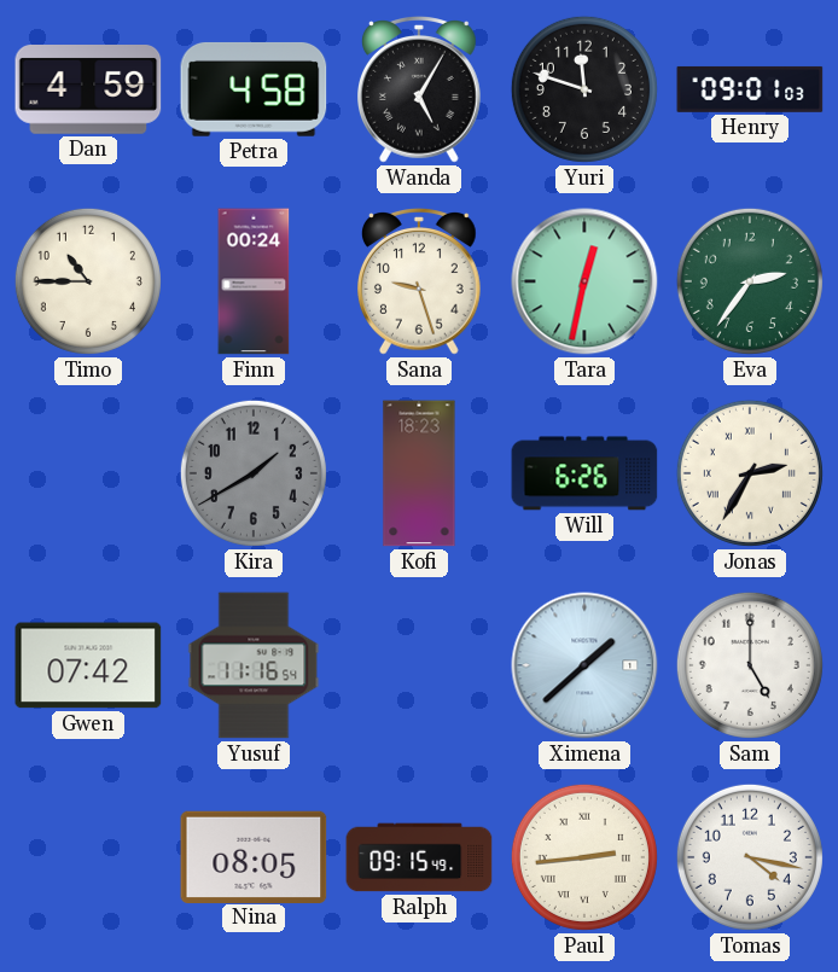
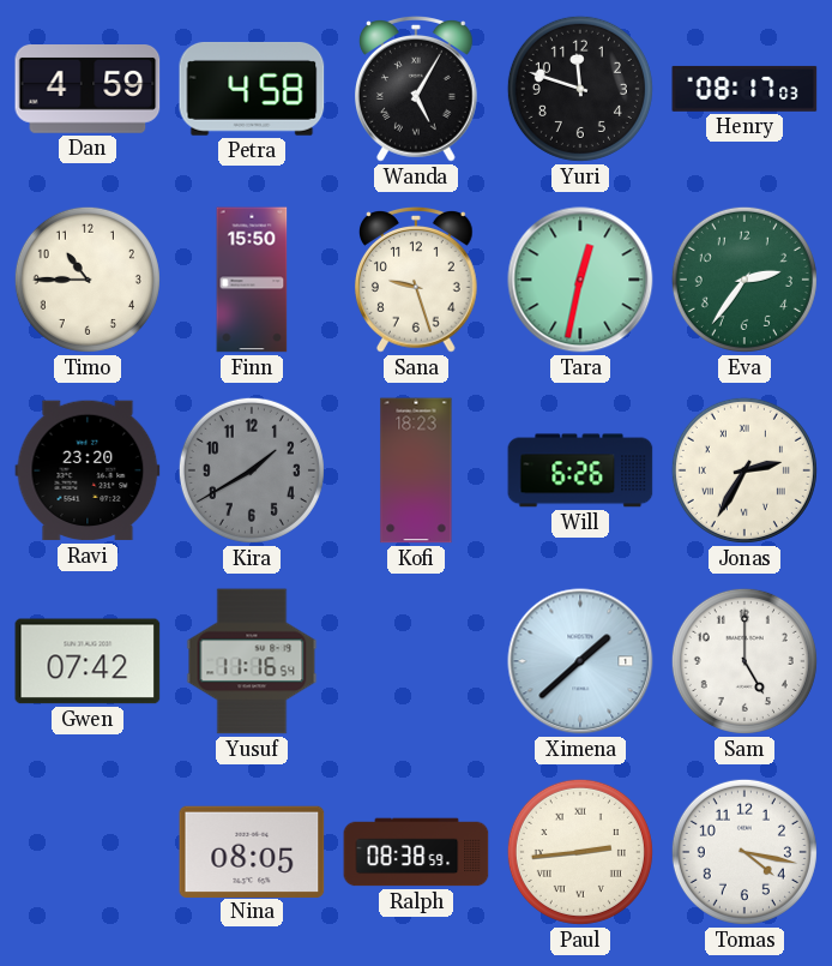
Henry: 09:01 -> 08:17
Finn: 00:24 -> 15:50
Ravi: none -> 23:20
Ralph: 09:15 -> 08:38
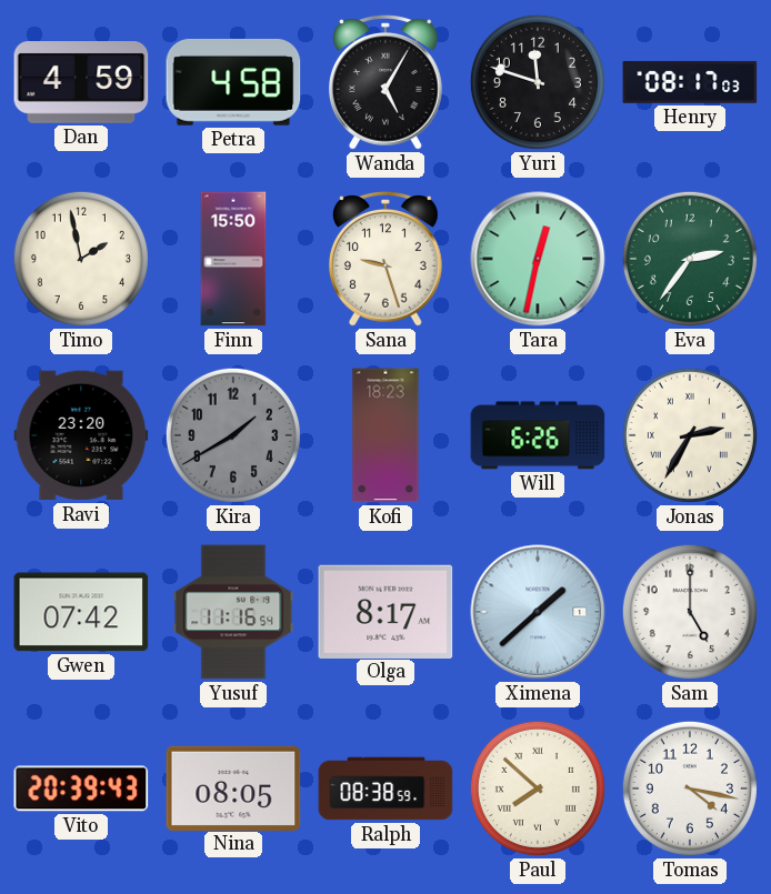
Timo: 10:45 -> 1:58
Olga: none -> 8:17
Vito: none -> 20:39
Paul: 2:44 -> 7:52
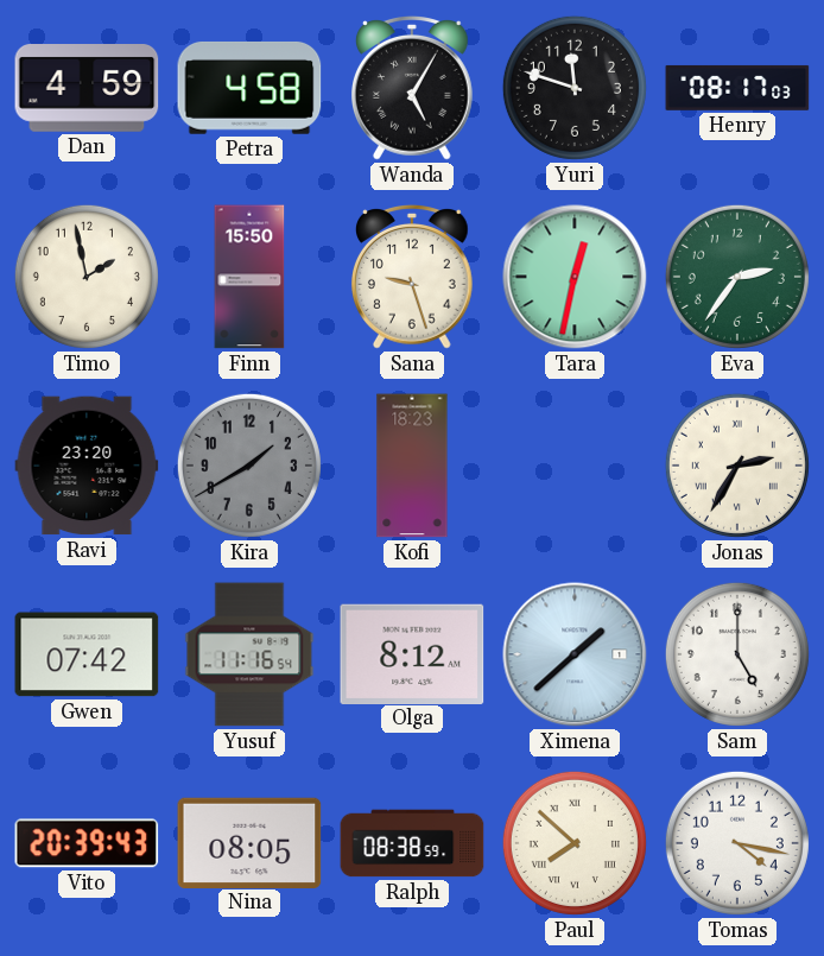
Will: 6:26 -> none
Olga: 8:17 -> 8:12
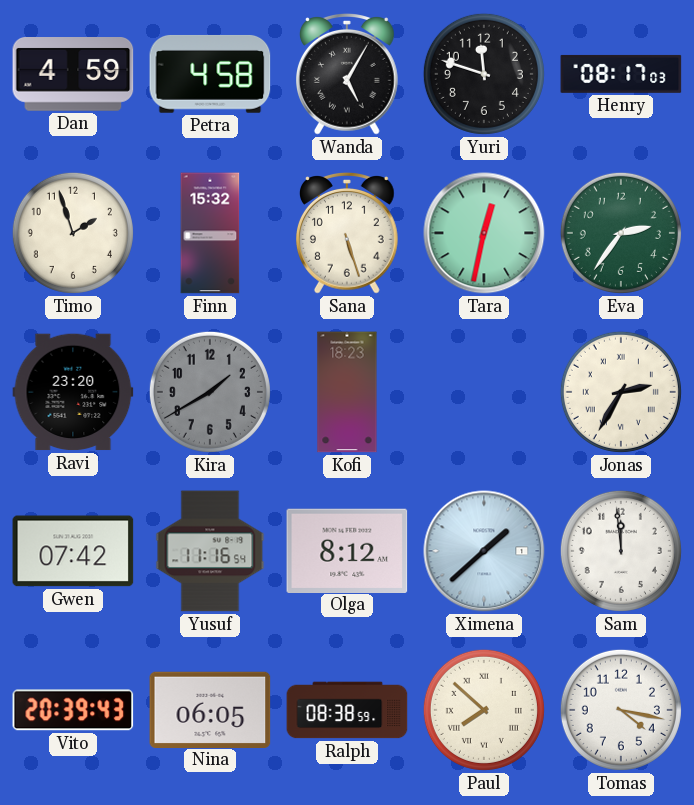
Timo: 1:58 -> 1:57
Finn: 15:50 -> 15:32
Sana: 9:27 -> 5:27
Sam: 5:00 -> 11:59
Nina: 08:05 -> 06:05
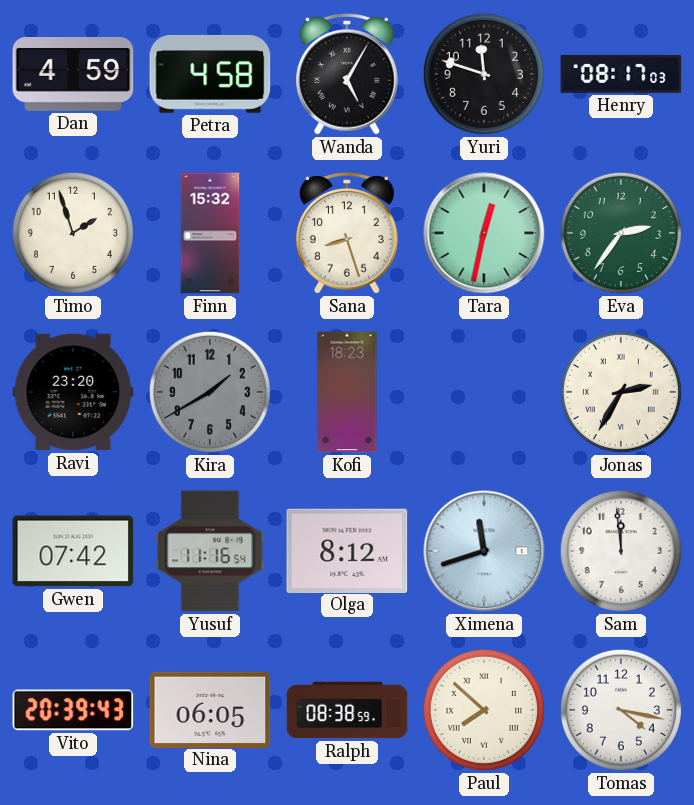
Sana: 5:27 -> 8:27
Ximena: 1:38 -> 11:42
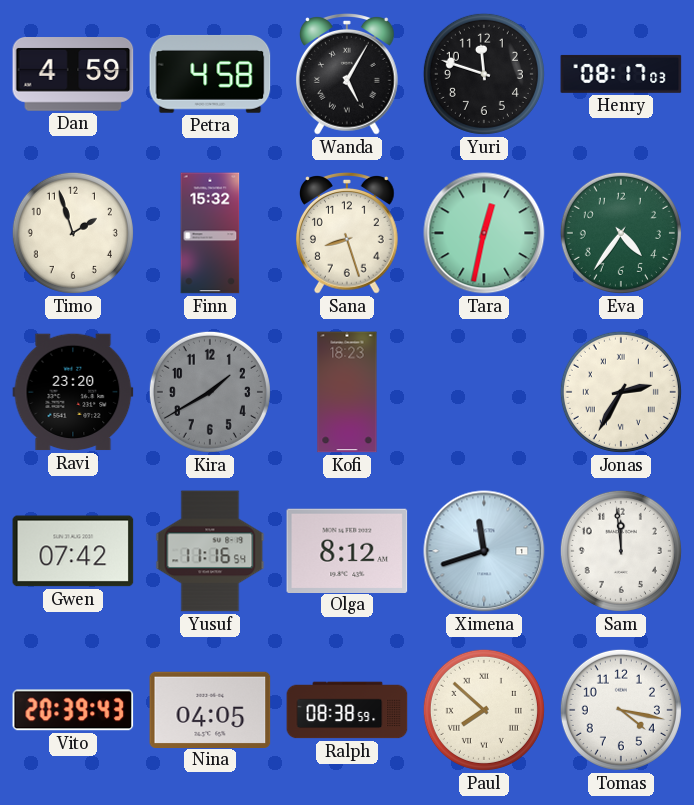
Eva: 2:36 -> 4:36
Nina: 06:05 -> 04:05
